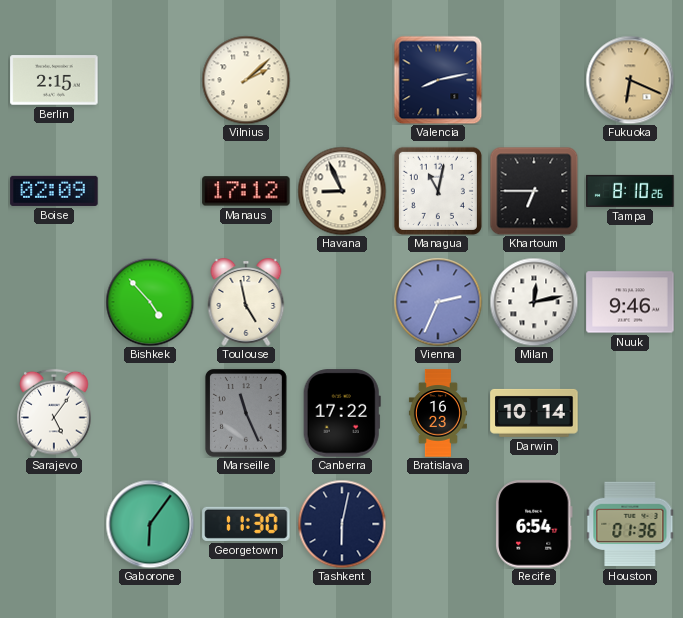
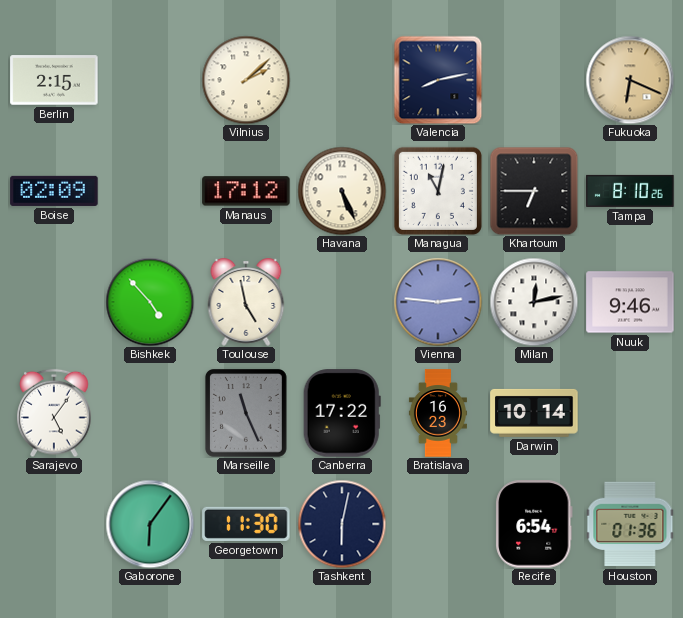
Havana: 8:56 -> 5:26
Vienna: 2:34 -> 2:46
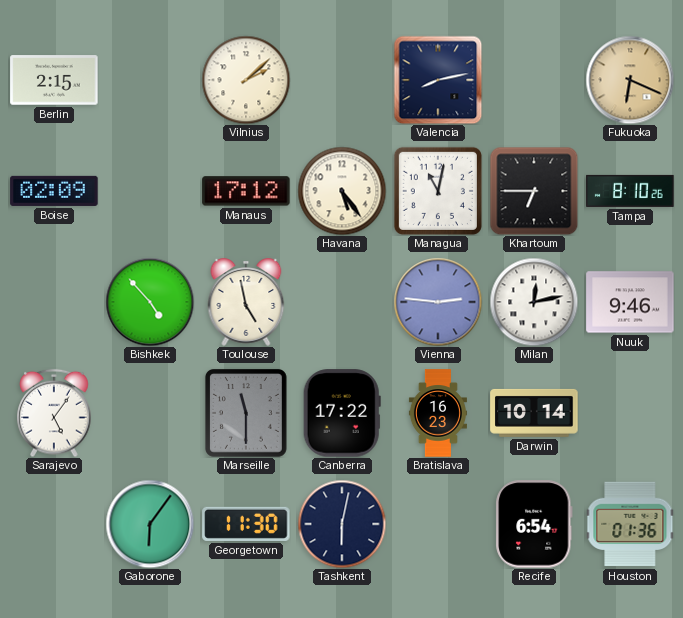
Havana: 5:26 -> 5:24
Marseille: 11:26 -> 11:30
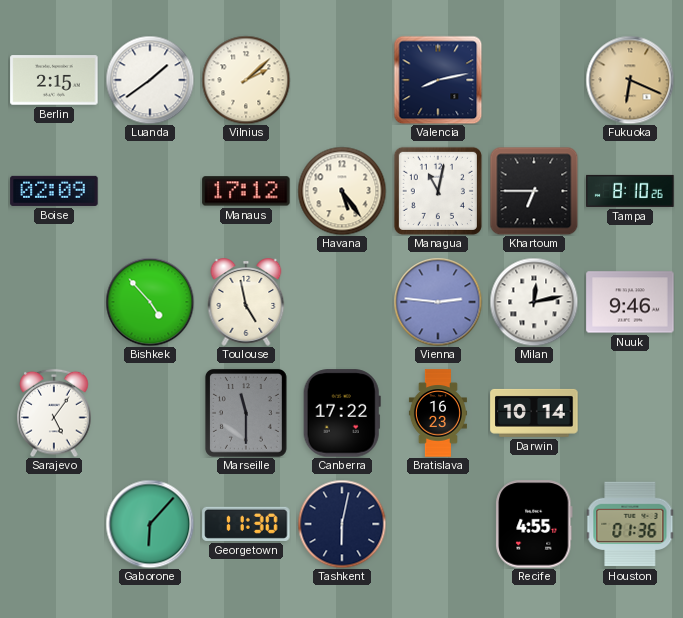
Luanda: none -> 1:39
Gaborone: 6:06 -> 6:07
Recife: 6:54 -> 4:55
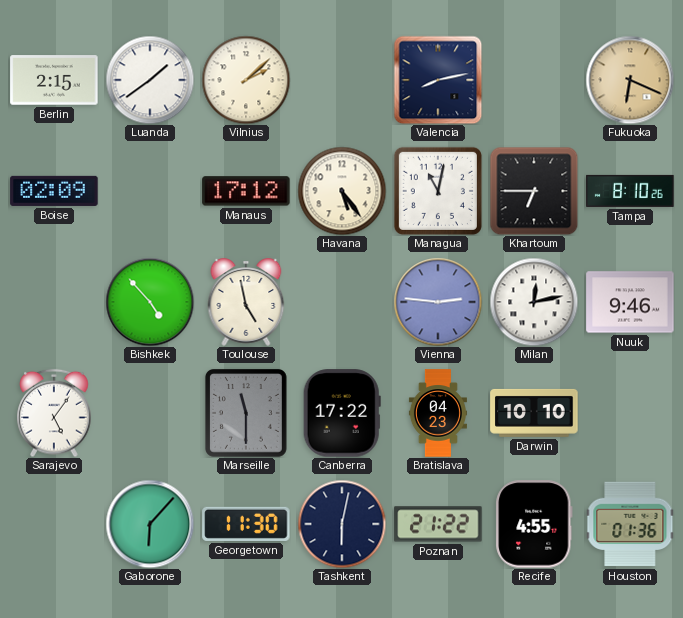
Bratislava: 16:23 -> 04:23
Darwin: 10:14 -> 10:10
Poznan: none -> 21:22
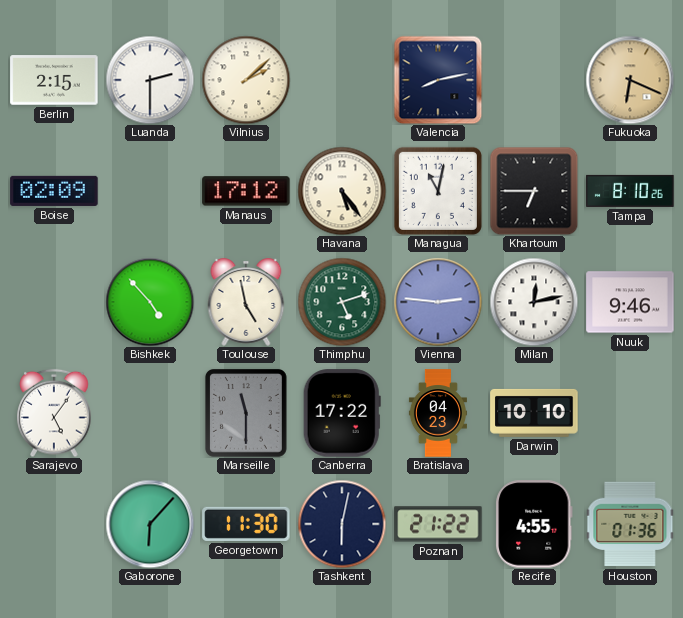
Luanda: 1:39 -> 2:30
Thimphu: none -> 5:12
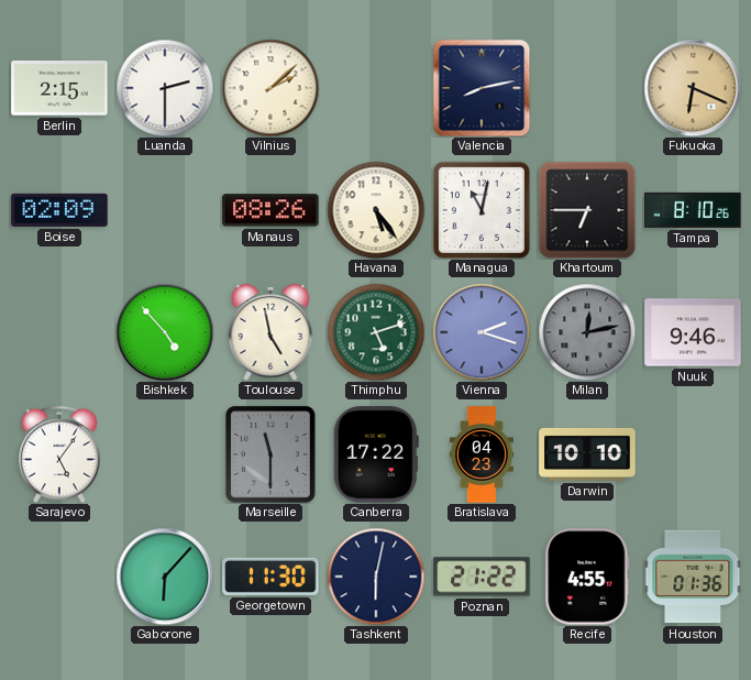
Manaus: 17:12 -> 08:26
Vienna: 2:46 -> 2:18
Milan dial: white -> grey
